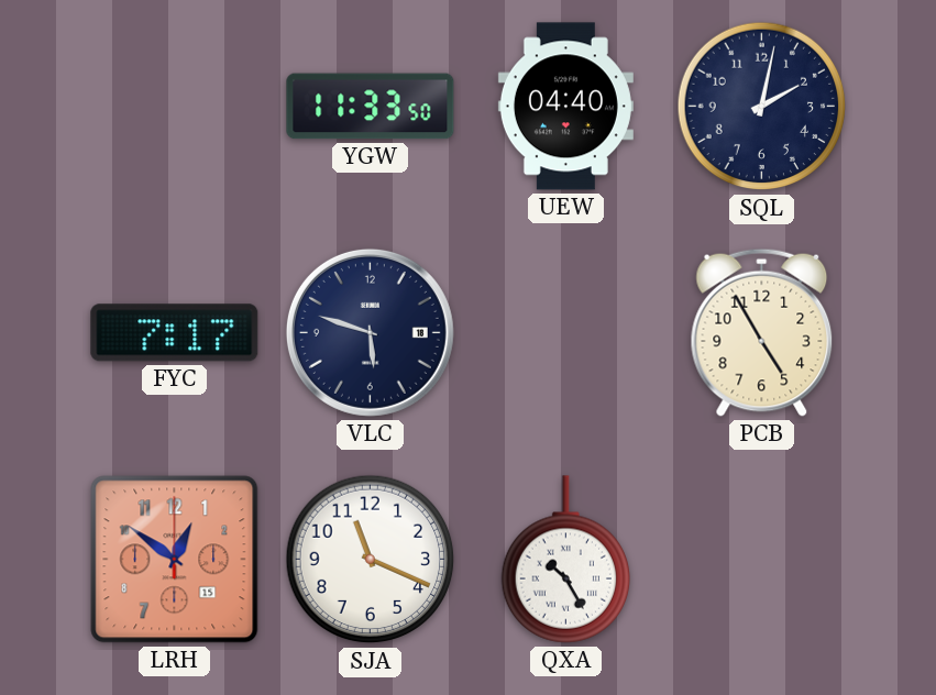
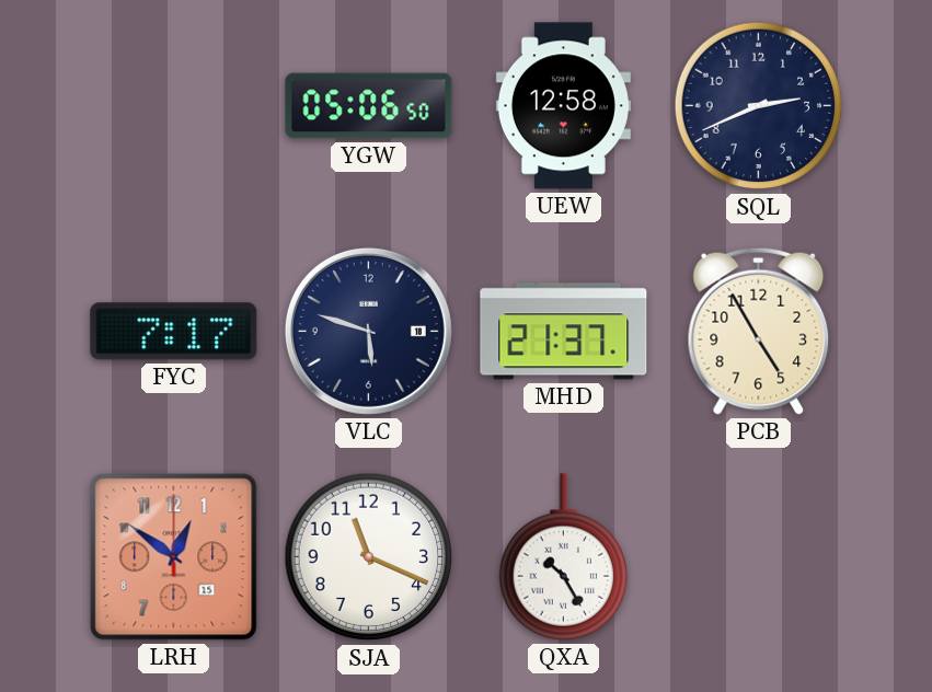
YGW: 11:33 -> 05:06
UEW: 04:40 -> 12:58
SQL: 2:02 -> 2:41
MHD: none -> 21:37
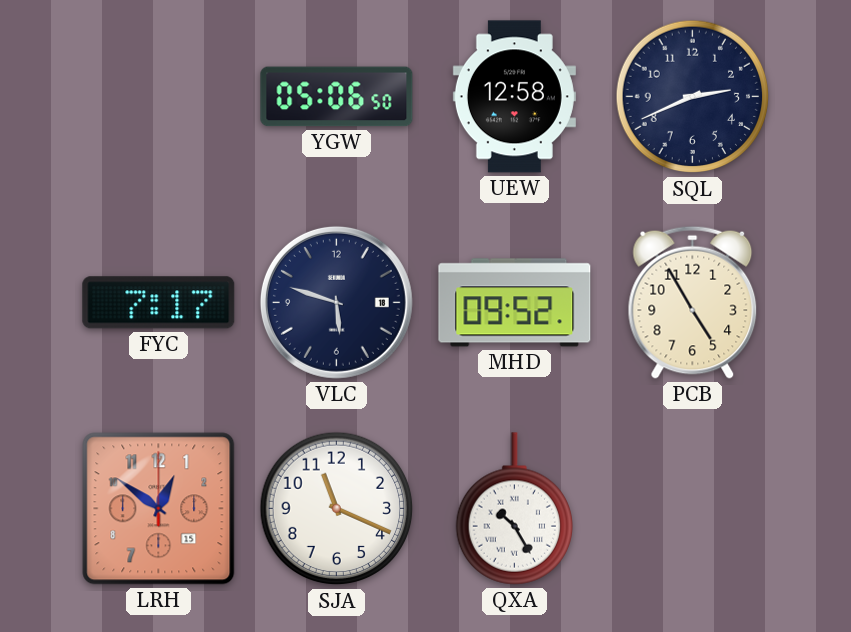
MHD: 21:37 -> 09:52
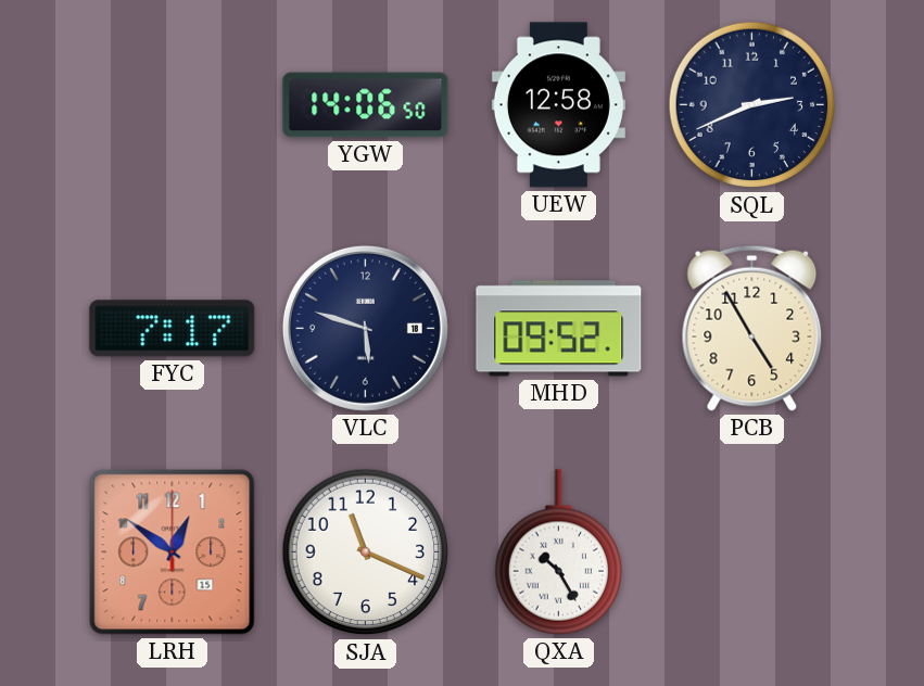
YGW: 05:06 -> 14:06
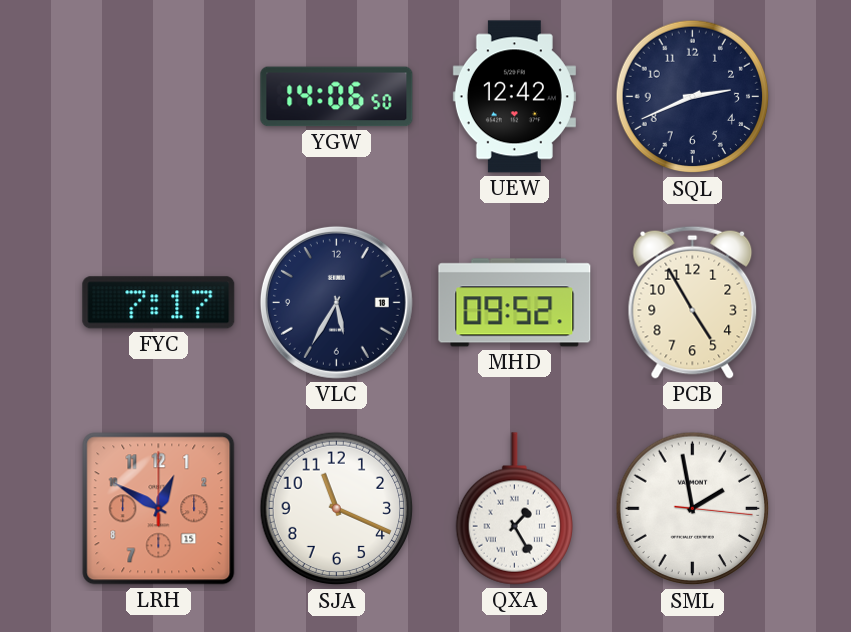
UEW: 12:58 -> 12:42
VLC: 5:48 -> 5:35
LRH: 12:51 -> 12:50
QXA: 10:25 -> 1:25
SML: none -> 1:58
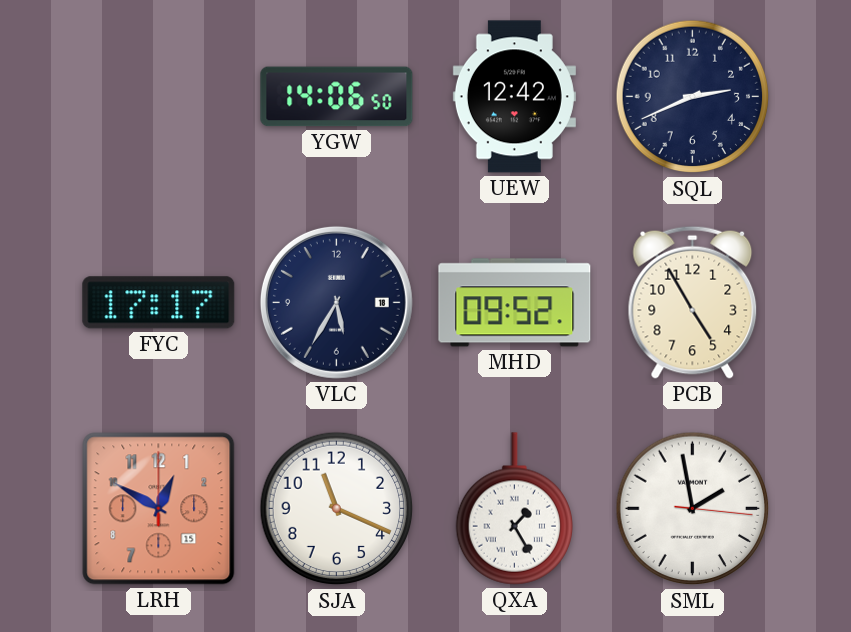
FYC: 7:17 -> 17:17
